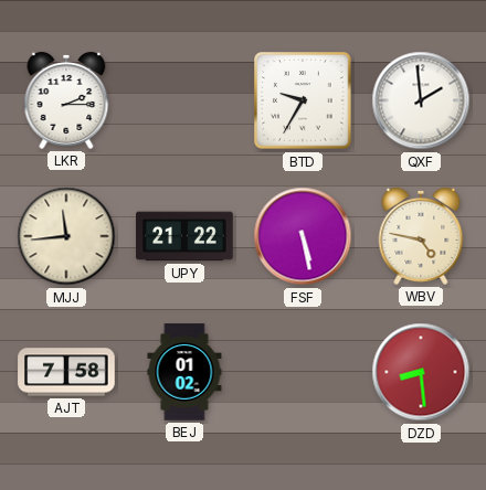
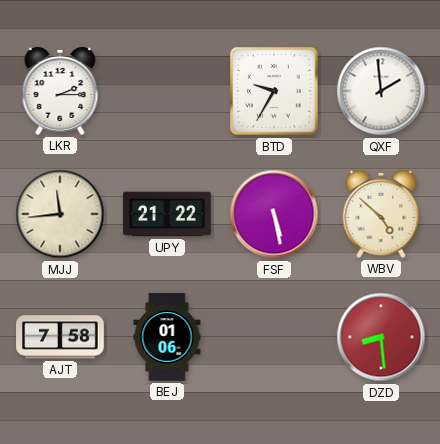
WBV: 4:47 -> 4:52
BEJ: 01:02 -> 01:06
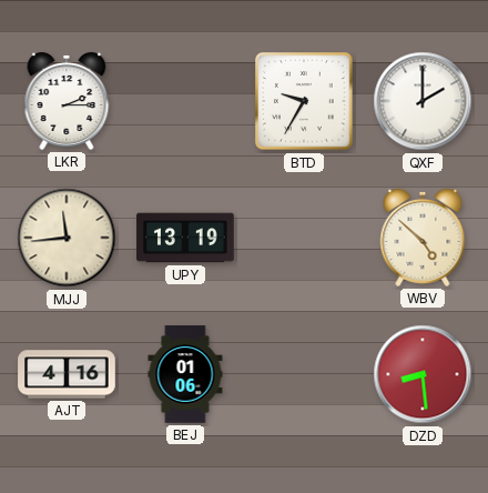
QXF: 1:59 -> 2:00
UPY: 21:22 -> 13:19
FSF: 5:28 -> none
AJT: 7:58 -> 4:16
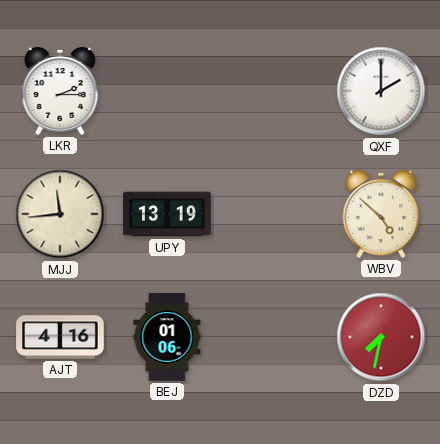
BTD: 9:35 -> none
DZD: 8:29 -> 7:32
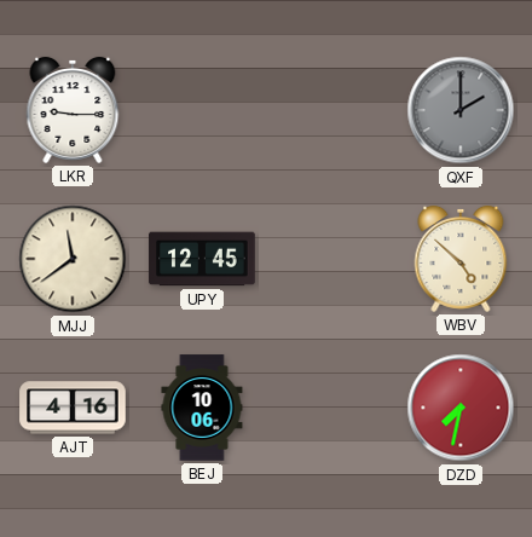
LKR: 2:15 -> 9:15
QXF dial: white -> grey
MJJ: 11:44 -> 11:39
UPY: 13:19 -> 12:45
BEJ: 01:06 -> 10:06
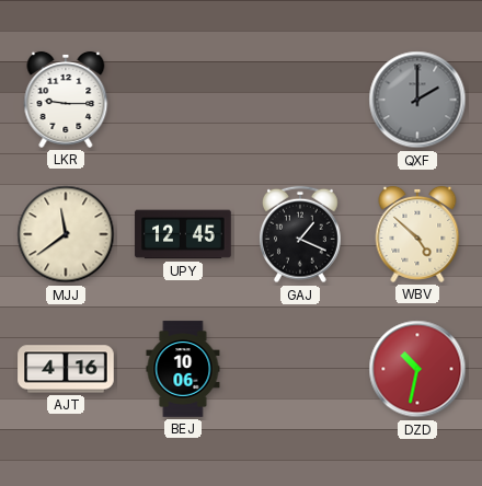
GAJ: none -> 1:19
DZD: 7:32 -> 10:32
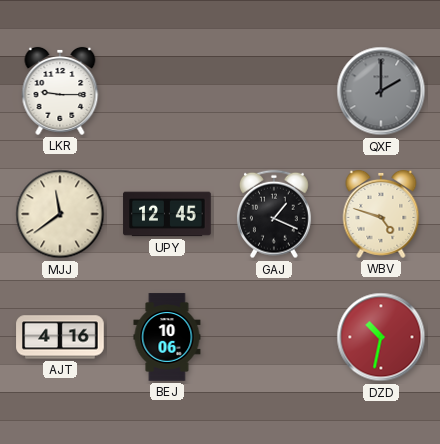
WBV: 4:52 -> 4:48
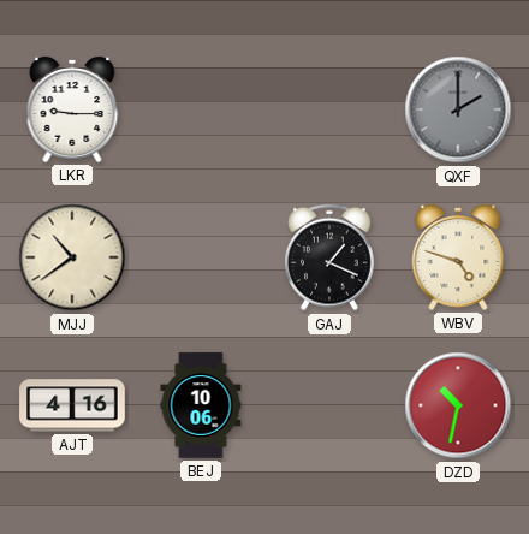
MJJ: 11:39 -> 10:39
UPY: 12:45 -> none
